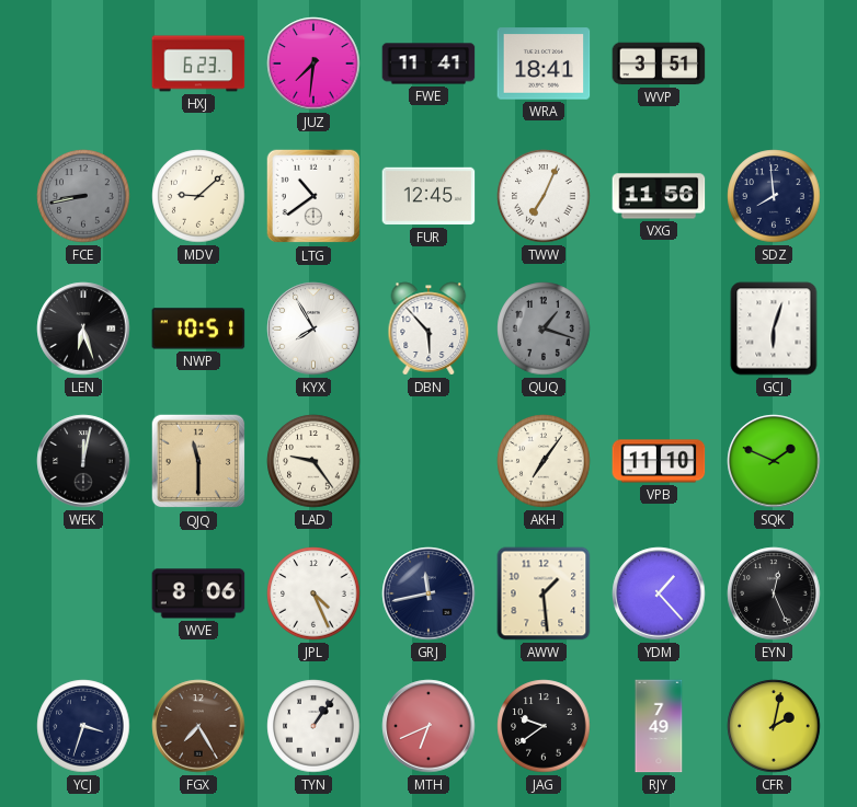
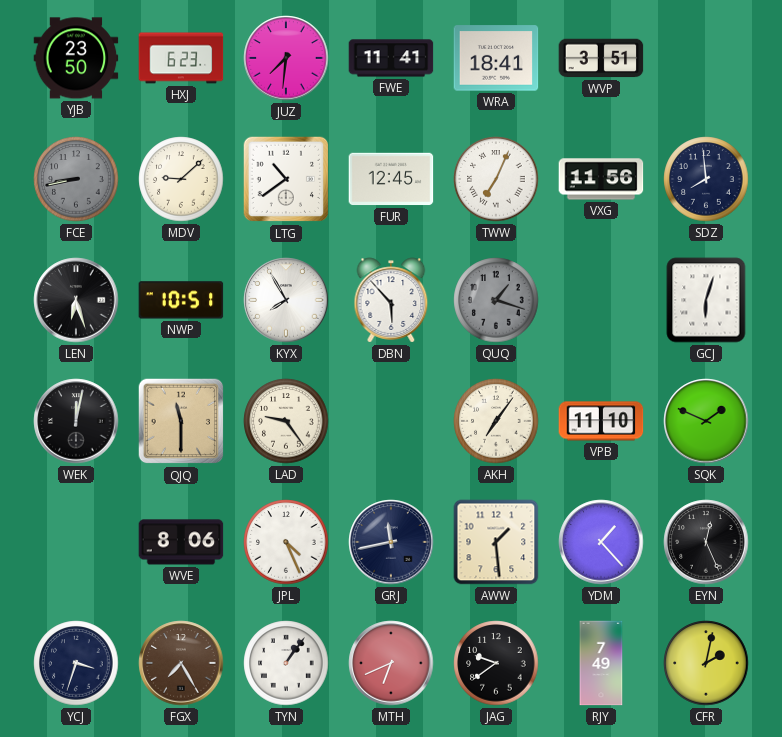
YJB: none -> 23:50
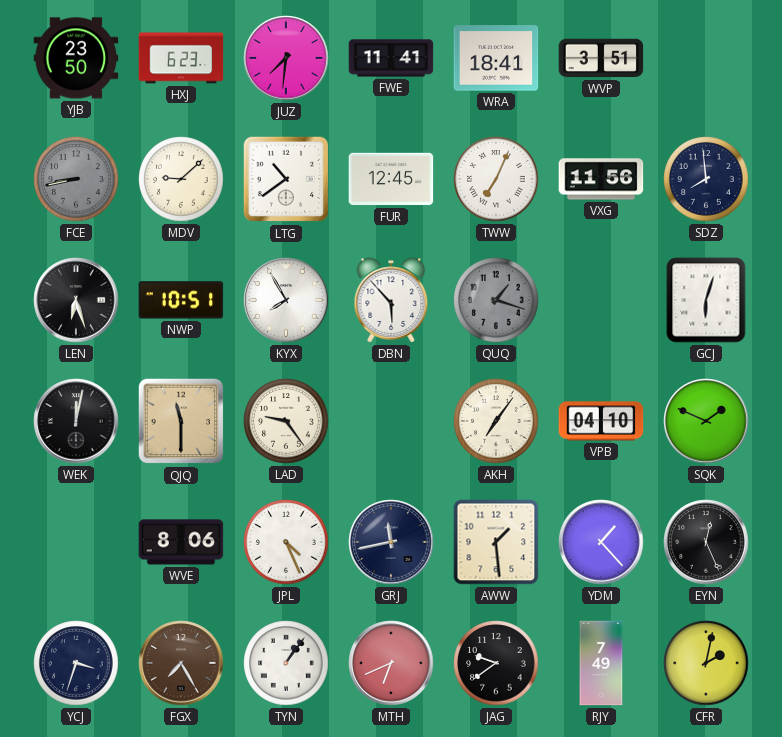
VPB: 11:10 -> 04:10
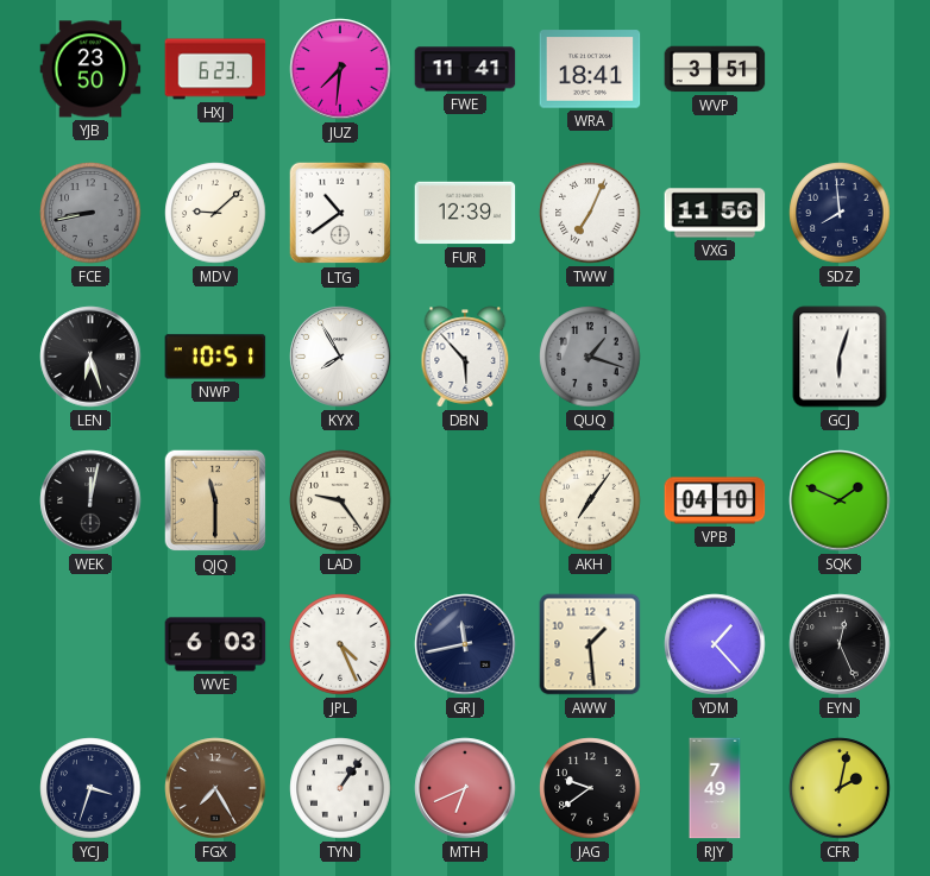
FUR: 12:45 -> 12:39
WVE: 8:06 -> 6:03
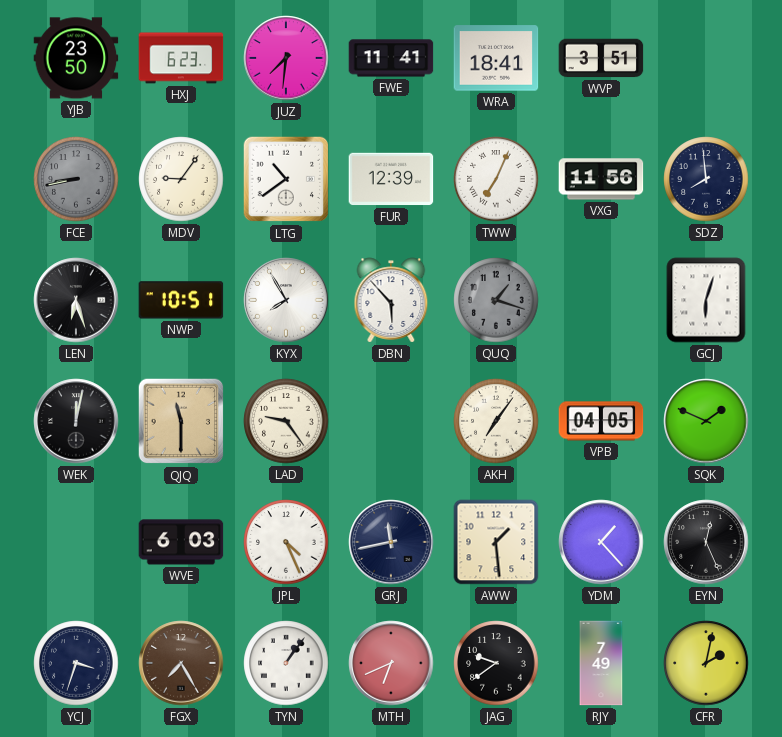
MDV: 9:08 -> 9:06
VPB: 04:10 -> 04:05
